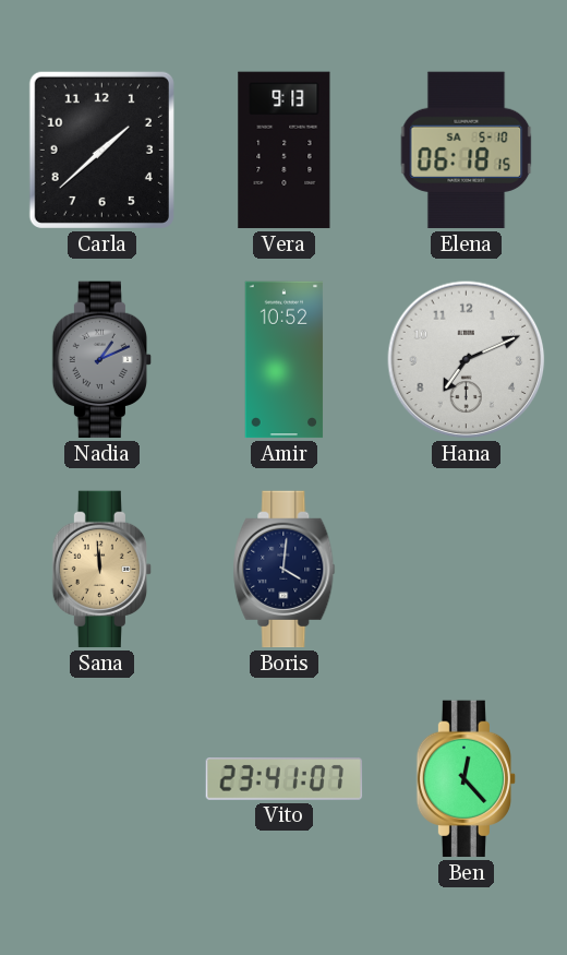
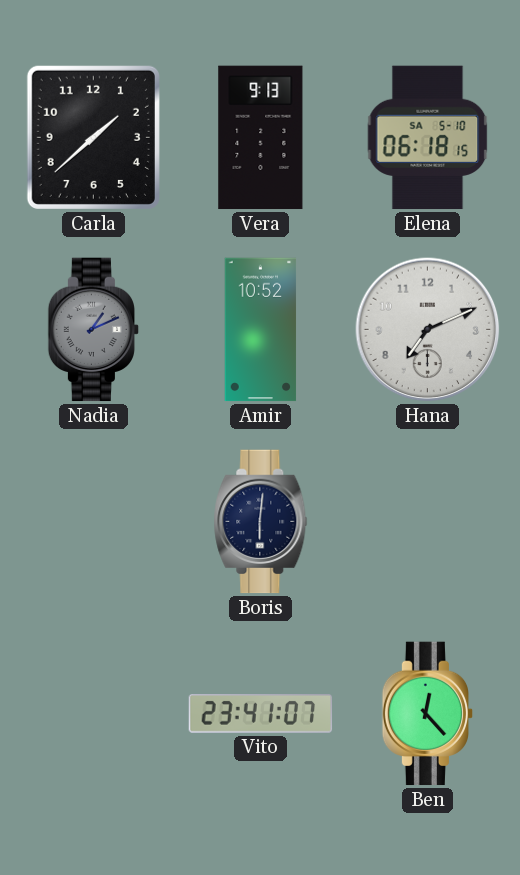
Sana: 11:59 -> none
Boris: 4:01 -> 6:01
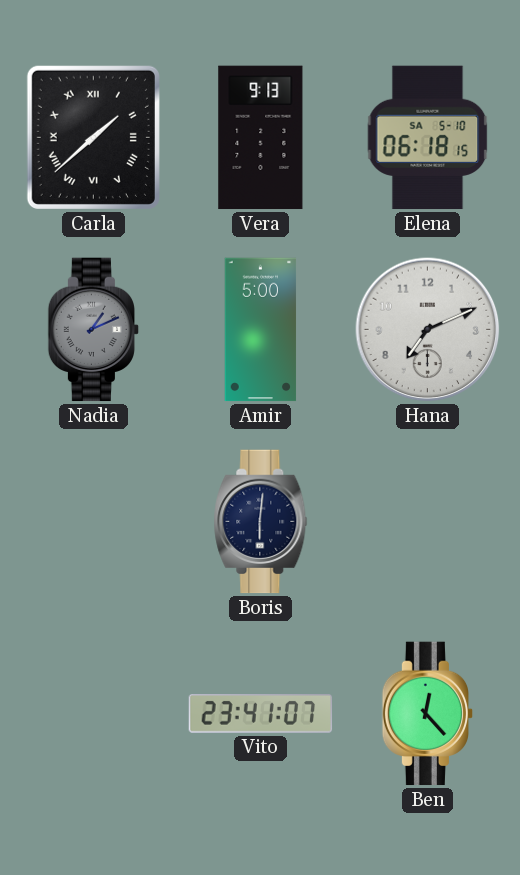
Carla numerals: Arabic -> Roman
Amir: 10:52 -> 5:00
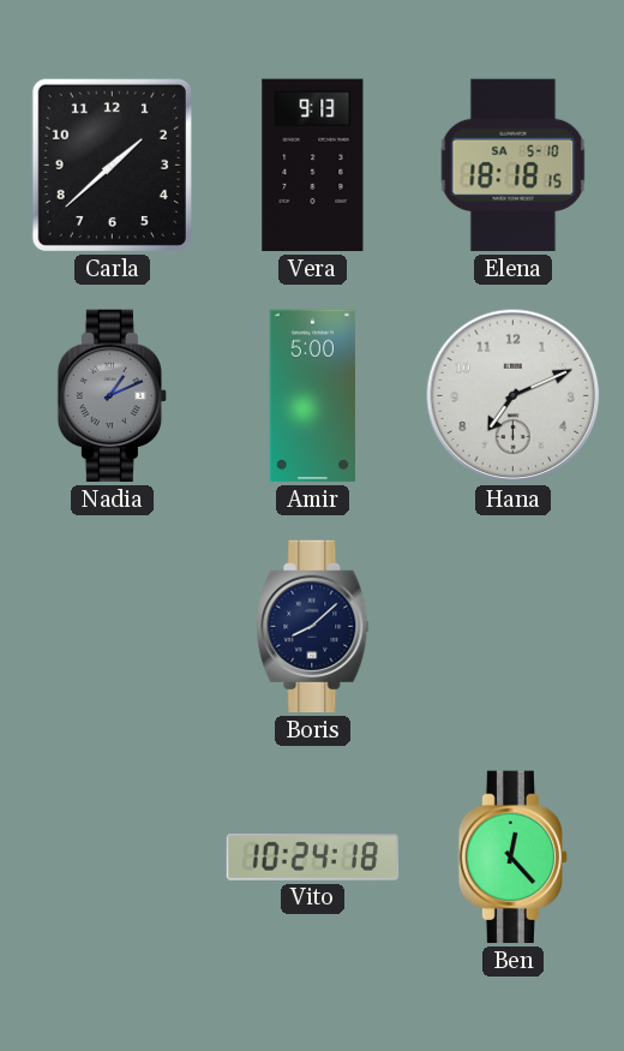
Carla numerals: Roman -> Arabic
Elena: 06:18 -> 18:18
Boris: 6:01 -> 8:08
Vito: 23:41 -> 10:24
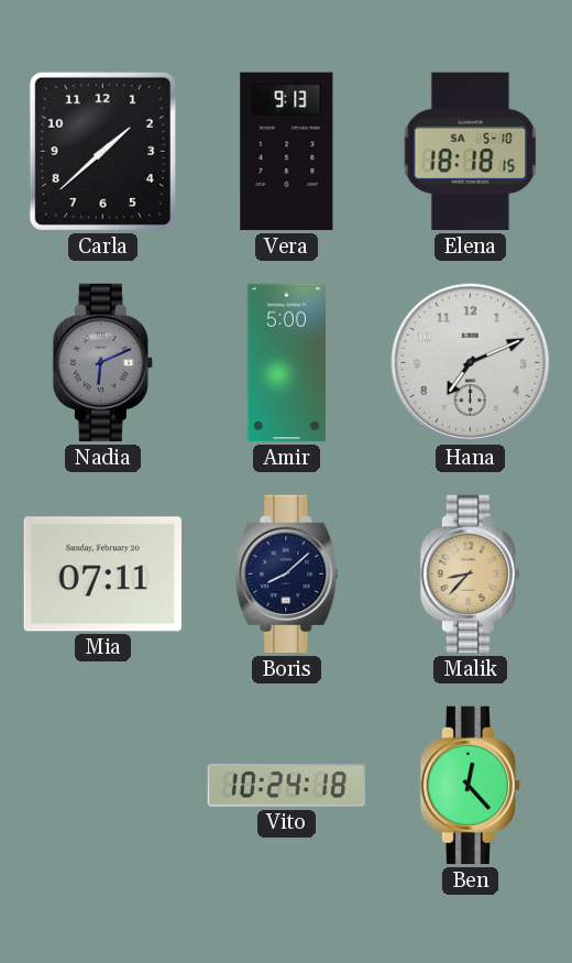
Nadia: 1:11 -> 6:11
Mia: none -> 07:11
Malik: none -> 8:37
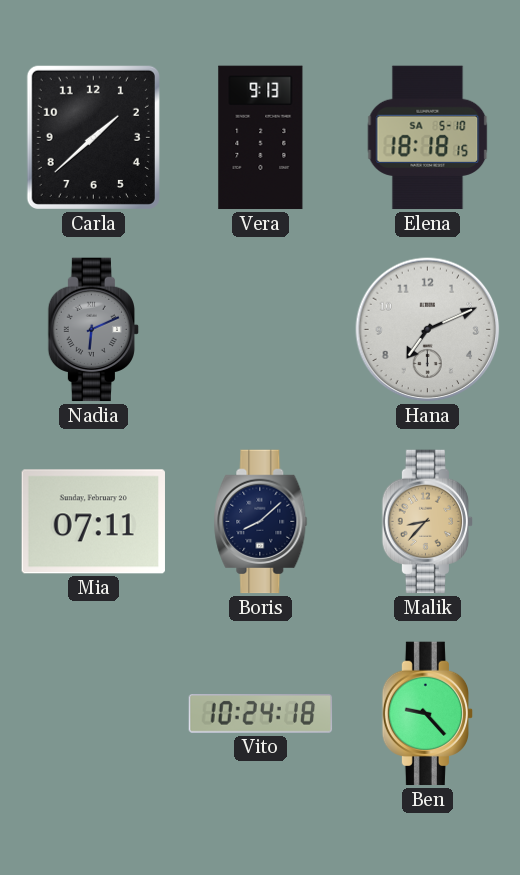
Amir: 5:00 -> none
Ben: 12:23 -> 9:23
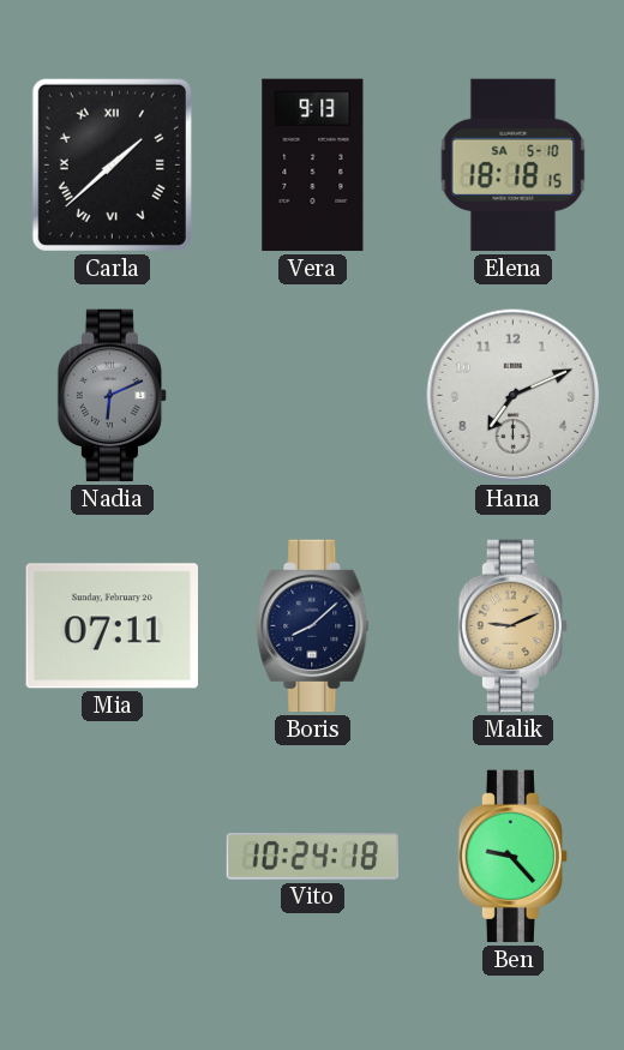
Carla numerals: Arabic -> Roman
Malik: 8:37 -> 9:11
